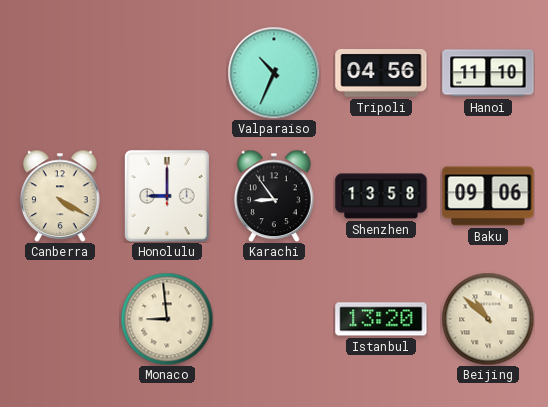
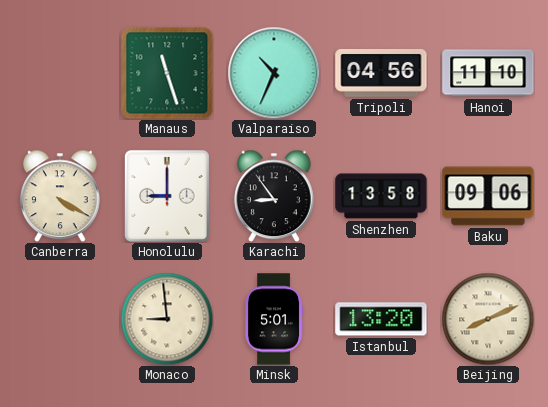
Manaus: none -> 11:27
Minsk: none -> 5:01
Beijing: 10:52 -> 8:11
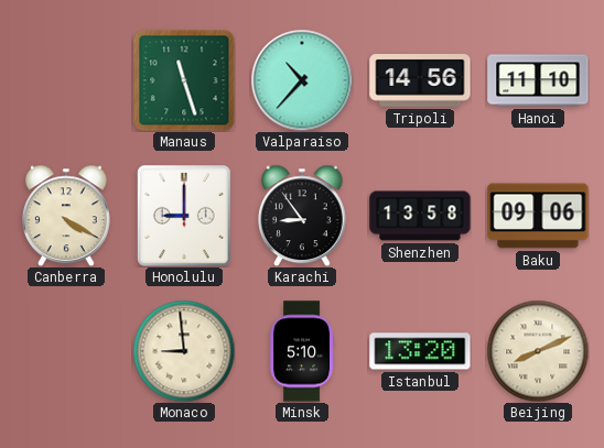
Valparaiso: 10:34 -> 10:37
Tripoli: 04:56 -> 14:56
Minsk: 5:01 -> 5:10
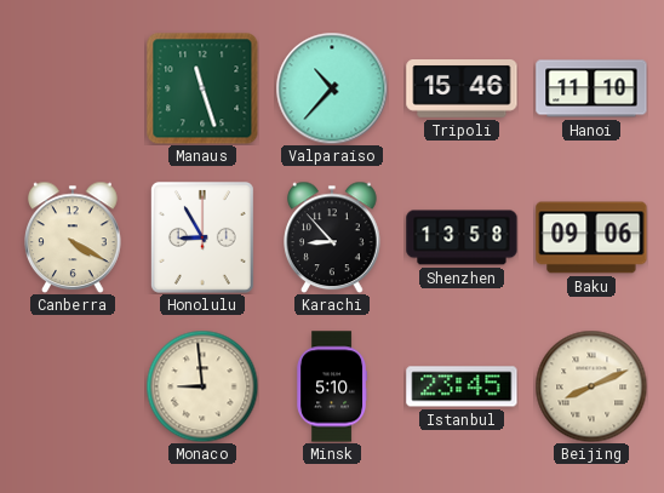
Tripoli: 14:56 -> 15:46
Honolulu: 9:00 -> 8:55
Karachi: 8:54 -> 8:53
Istanbul: 13:20 -> 23:45
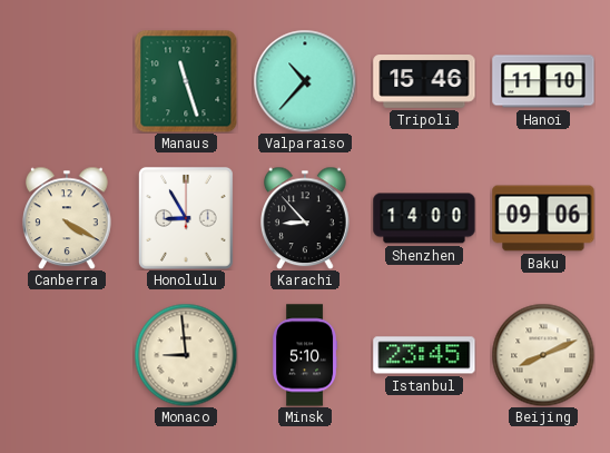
Shenzhen: 13:58 -> 14:00
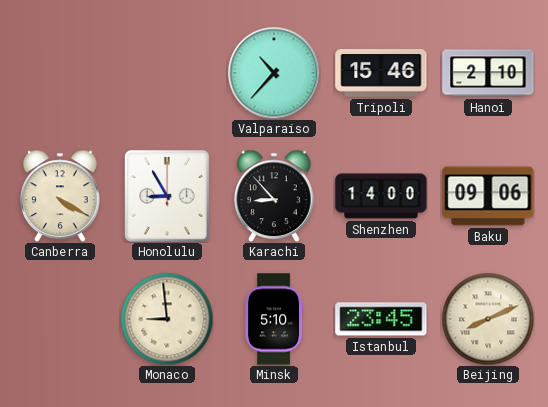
Manaus: 11:27 -> none
Hanoi: 11:10 -> 2:10
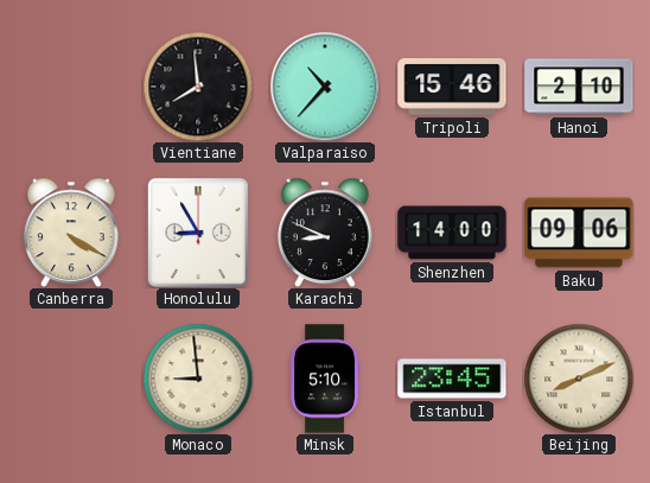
Vientiane: none -> 7:59
Karachi: 8:53 -> 8:49
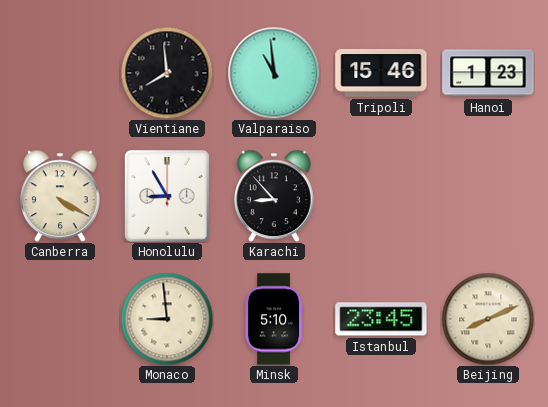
Valparaiso: 10:37 -> 10:59
Hanoi: 2:10 -> 1:23
Karachi: 8:49 -> 8:53
Shenzhen: 14:00 -> none
Baku: 09:06 -> none
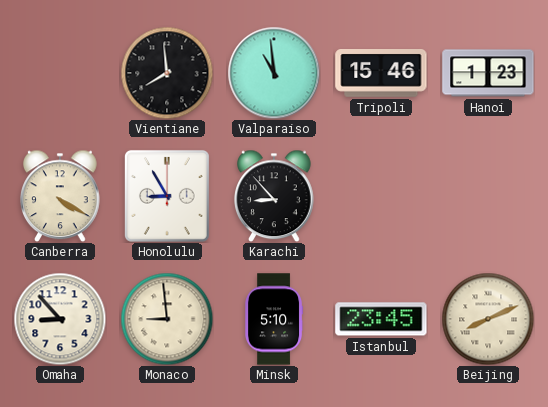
Omaha: none -> 8:53
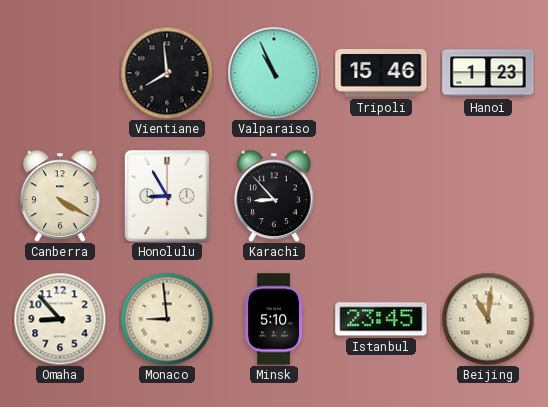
Valparaiso: 10:59 -> 10:56
Beijing: 8:11 -> 11:01
